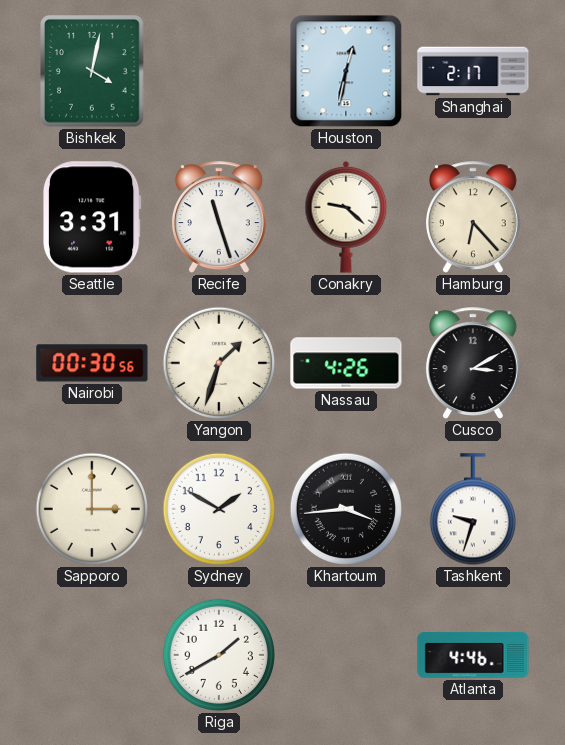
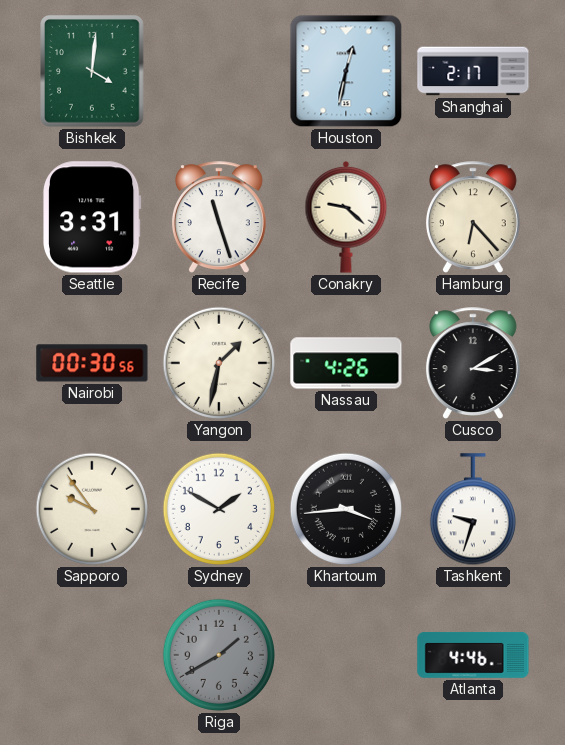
Bishkek: 4:02 -> 4:01
Yangon: 1:33 -> 1:32
Sapporo: 3:00 -> 9:54
Riga dial: white -> grey
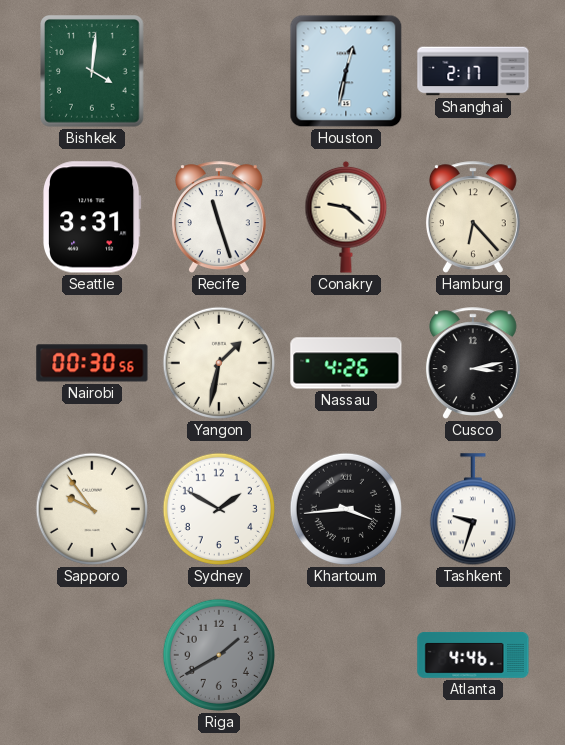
Cusco: 3:10 -> 3:13
